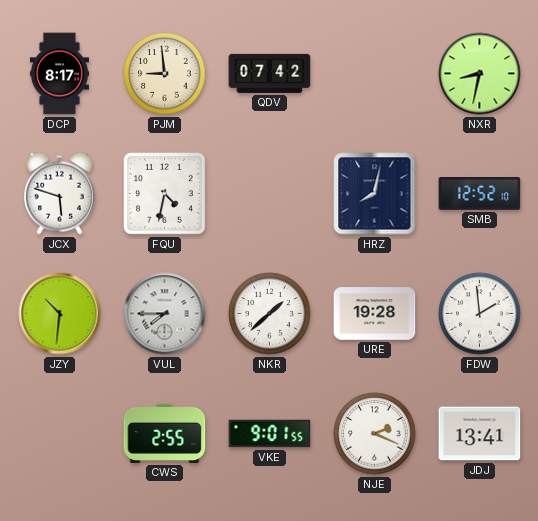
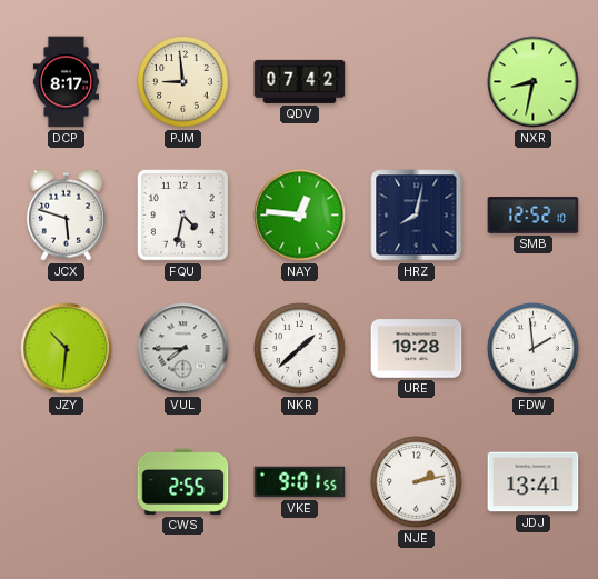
NAY: none -> 12:46
NJE: 2:19 -> 2:13
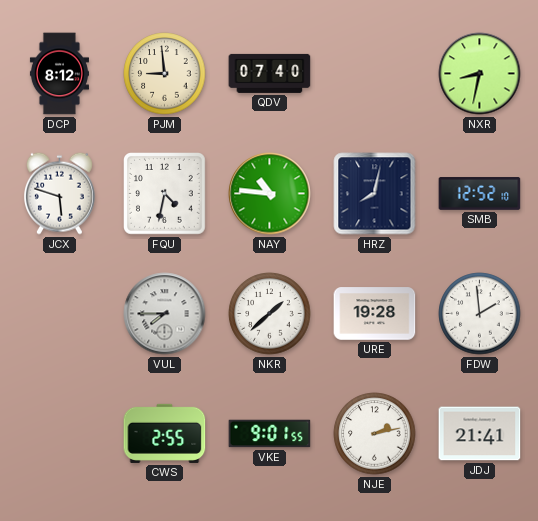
DCP: 8:17 -> 8:12
QDV: 07:42 -> 07:40
NAY: 12:46 -> 10:46
JZY: 10:31 -> none
JDJ: 13:41 -> 21:41
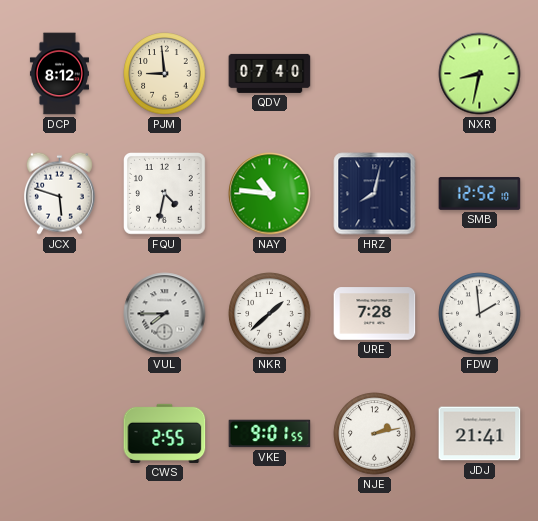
URE: 19:28 -> 7:28
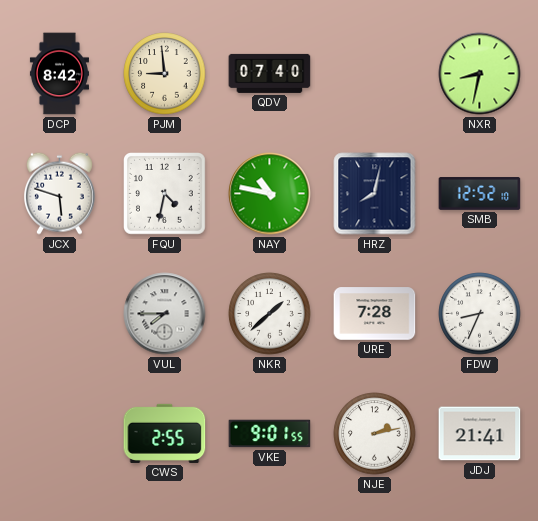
DCP: 8:12 -> 8:42
NAY: 10:46 -> 10:47
FDW: 1:59 -> 8:34
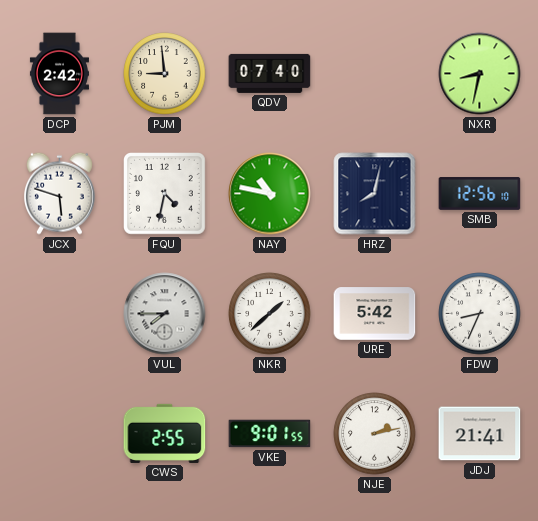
DCP: 8:42 -> 2:42
SMB: 12:52 -> 12:56
URE: 7:28 -> 5:42
